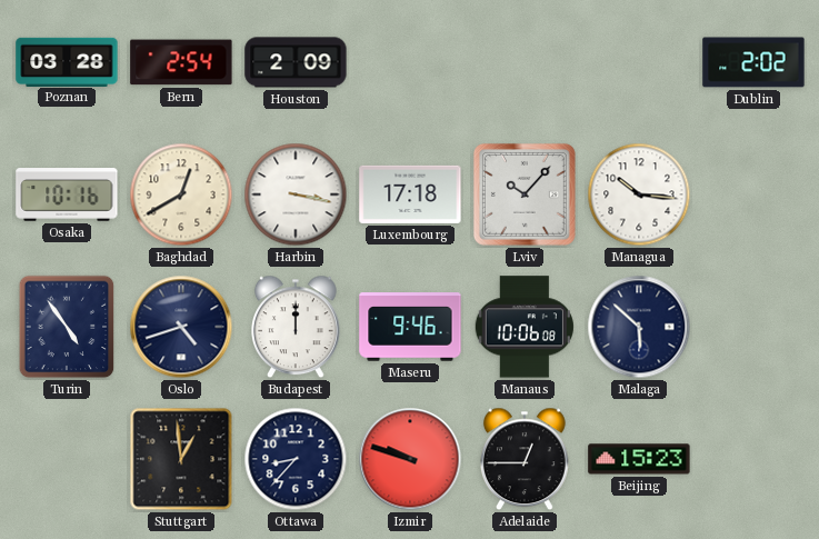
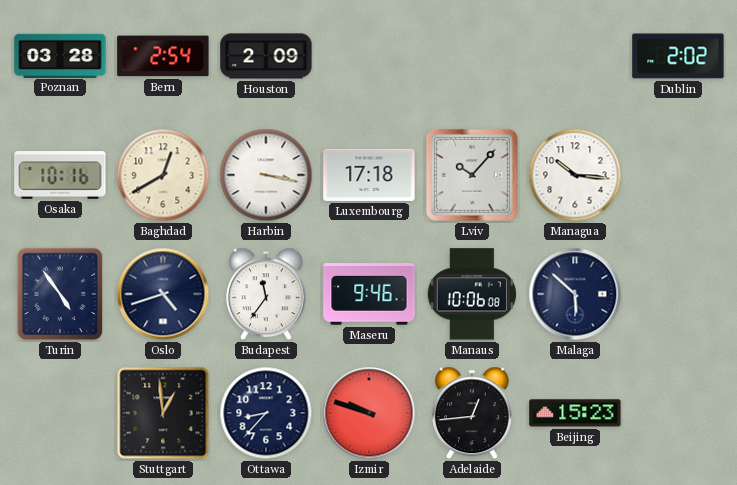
Budapest: 12:00 -> 11:36
Adelaide: 12:45 -> 12:44
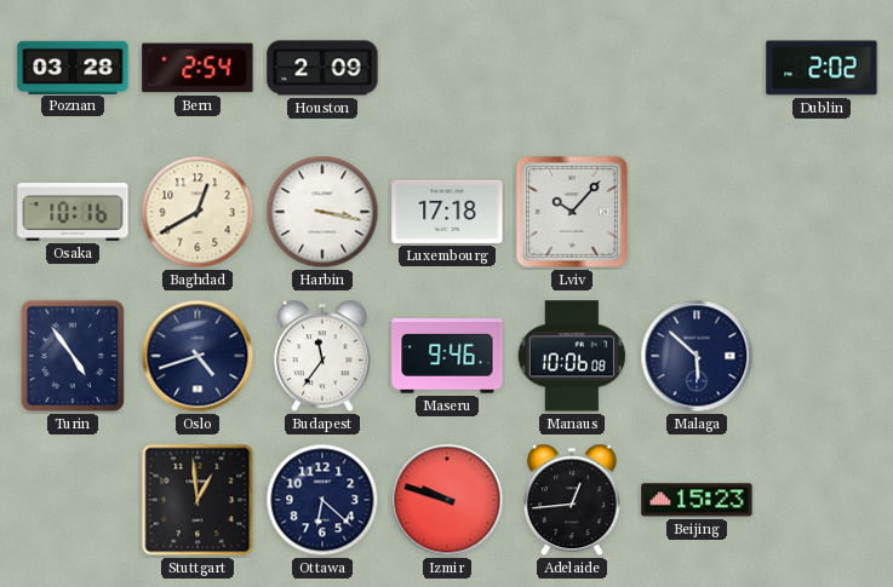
Managua: 10:16 -> none
Ottawa: 8:37 -> 6:22
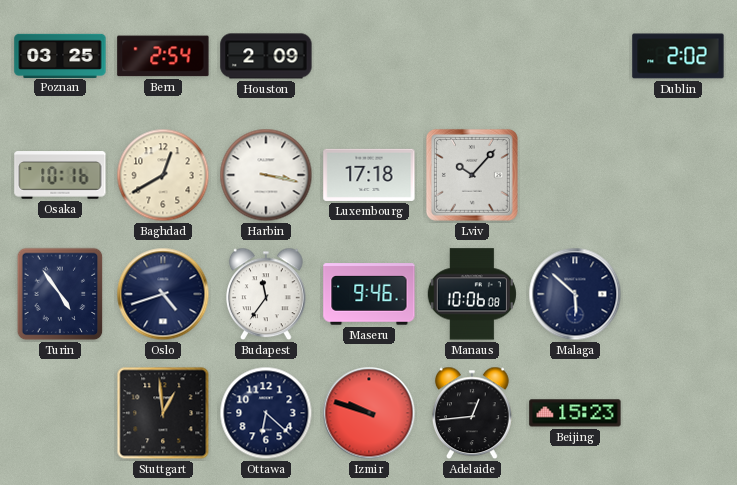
Poznan: 03:28 -> 03:25
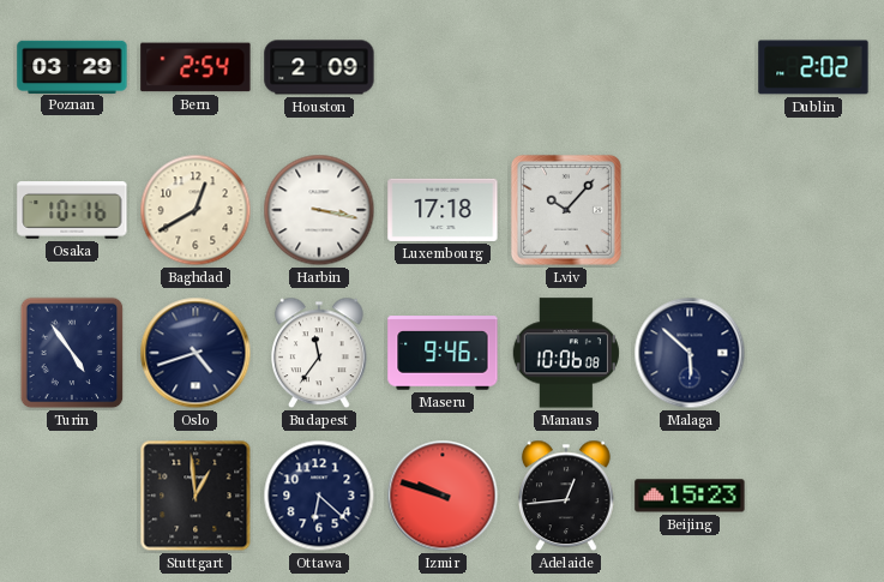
Poznan: 03:25 -> 03:29
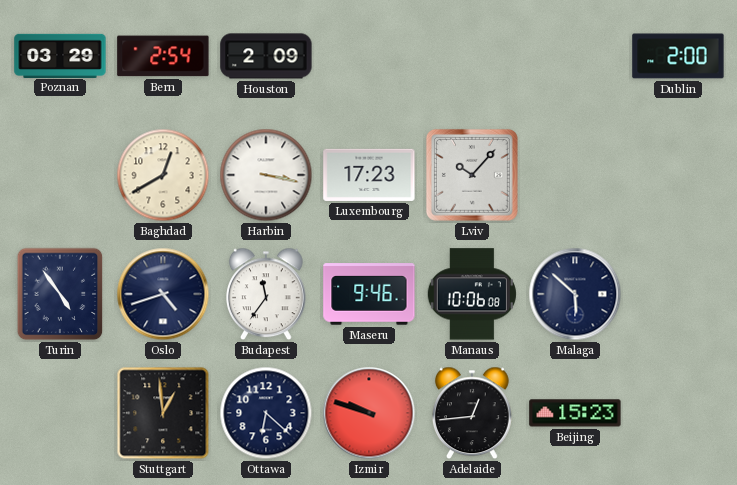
Dublin: 2:02 -> 2:00
Osaka: 10:16 -> none
Luxembourg: 17:18 -> 17:23
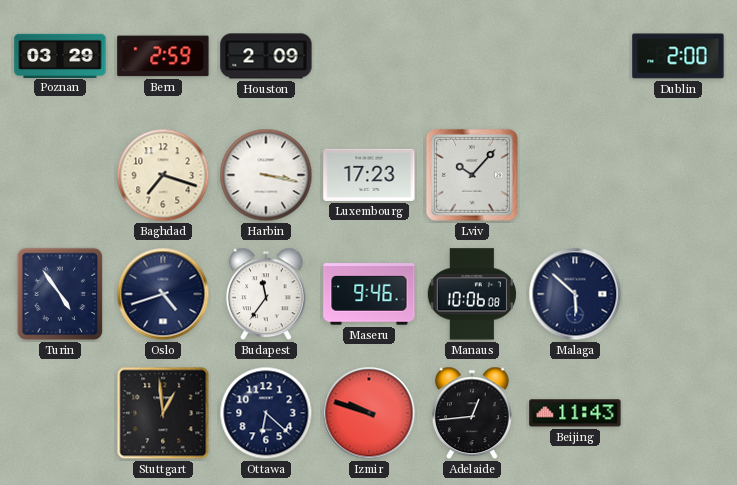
Bern: 2:54 -> 2:59
Baghdad: 12:40 -> 7:18
Beijing: 15:23 -> 11:43
